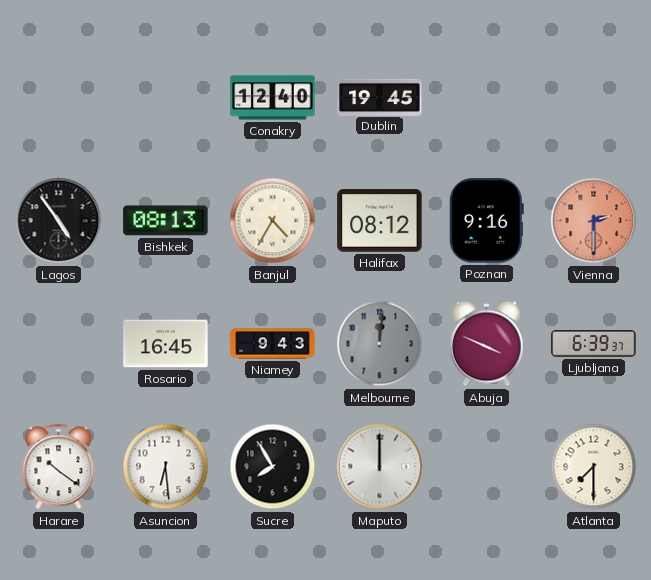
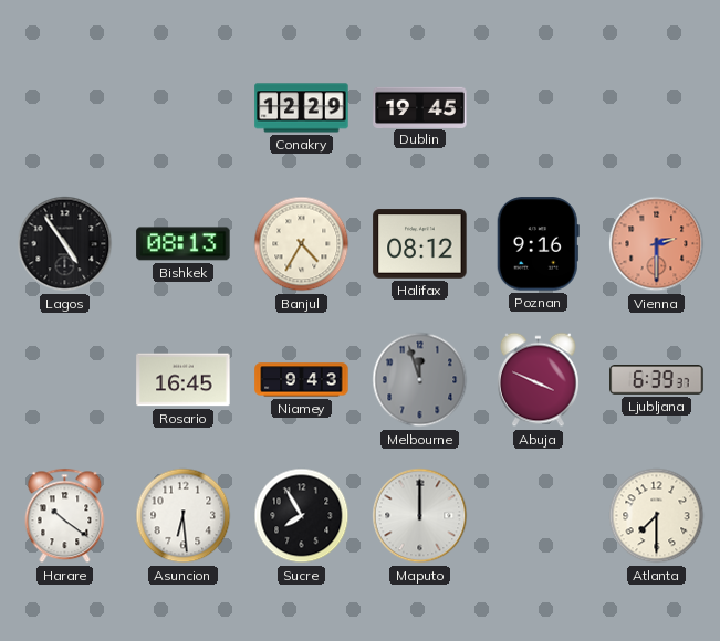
Conakry: 12:40 -> 12:29
Melbourne: 12:01 -> 11:57
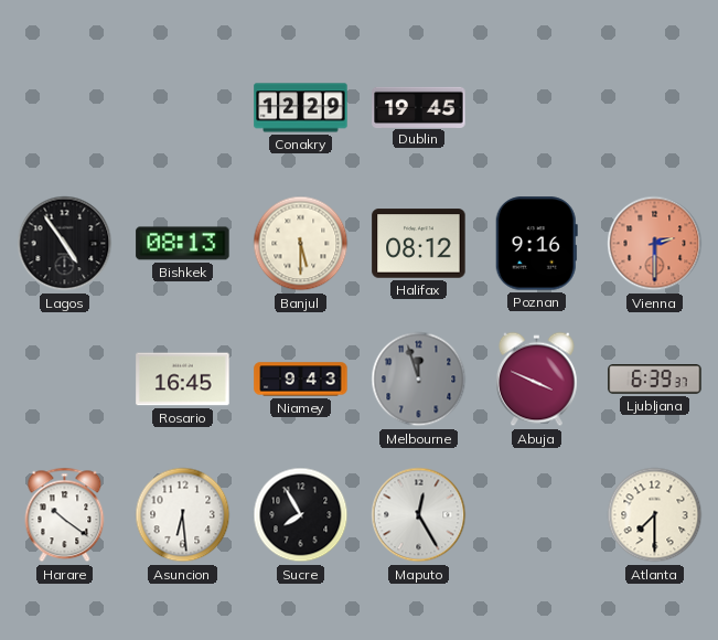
Banjul: 4:35 -> 5:30
Maputo: 12:00 -> 12:25
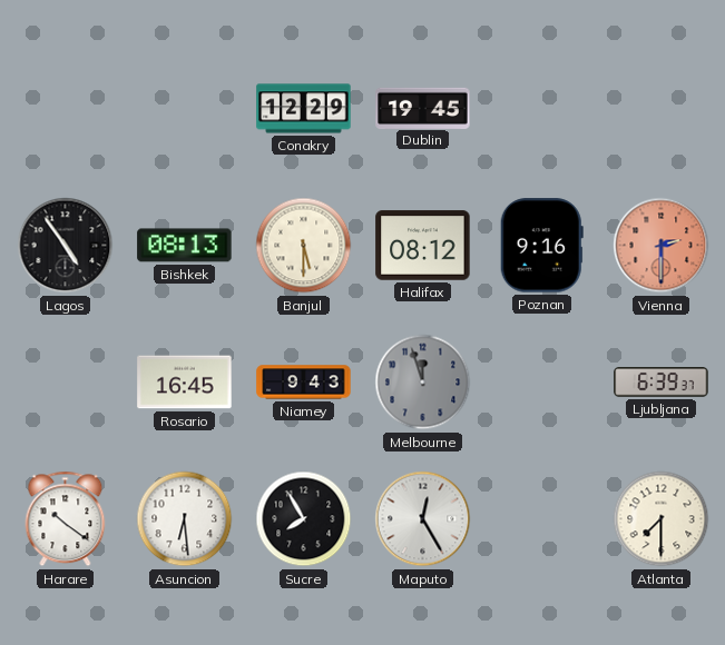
Abuja: 3:49 -> none
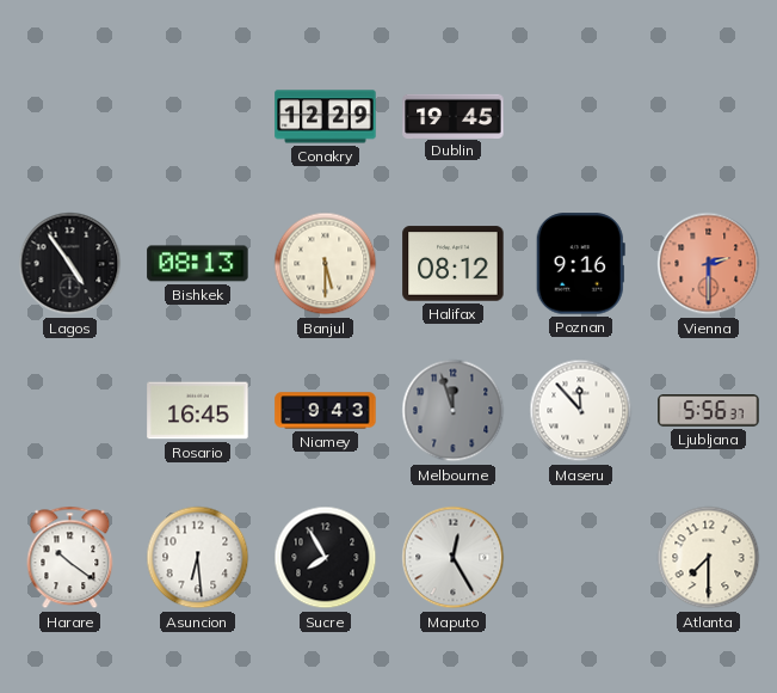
Maseru: none -> 11:53
Ljubljana: 6:39 -> 5:56
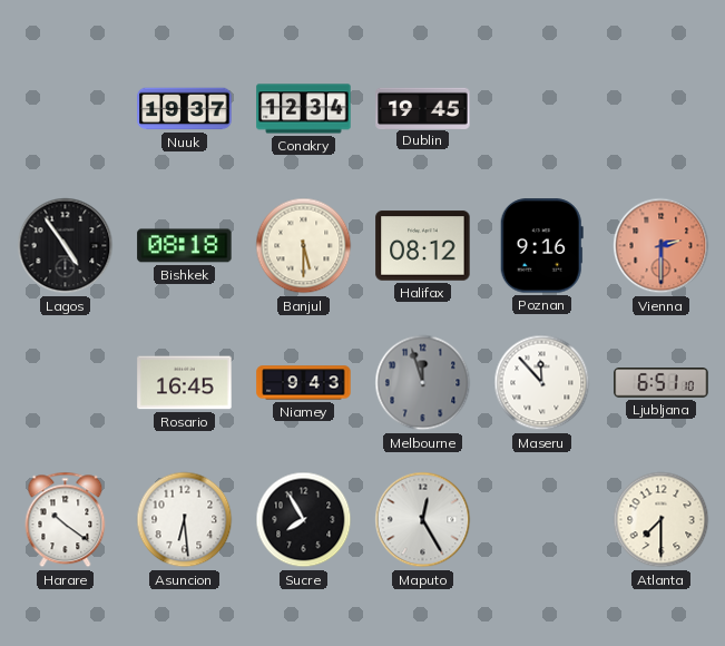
Nuuk: none -> 19:37
Conakry: 12:29 -> 12:34
Bishkek: 08:13 -> 08:18
Ljubljana: 5:56 -> 6:51
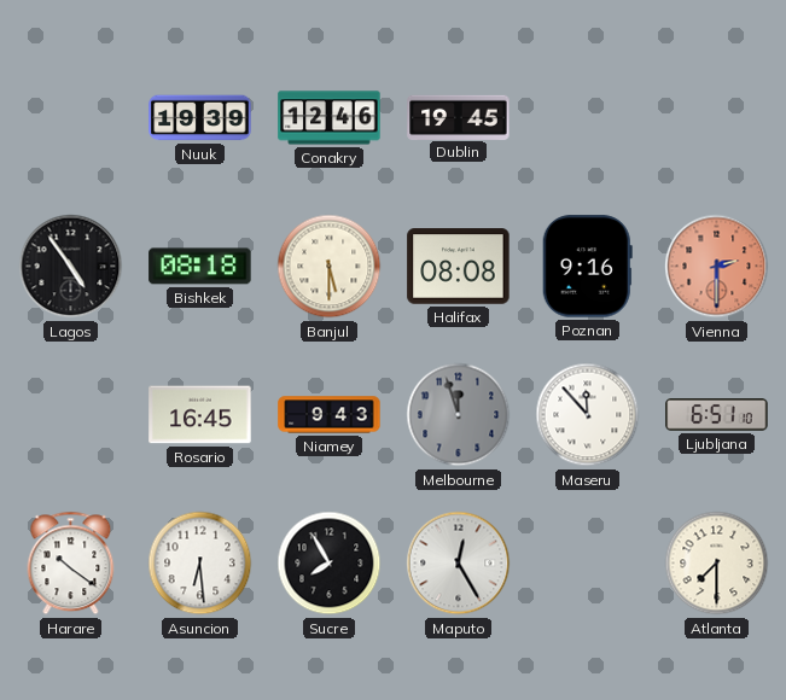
Nuuk: 19:37 -> 19:39
Conakry: 12:34 -> 12:46
Halifax: 08:12 -> 08:08
